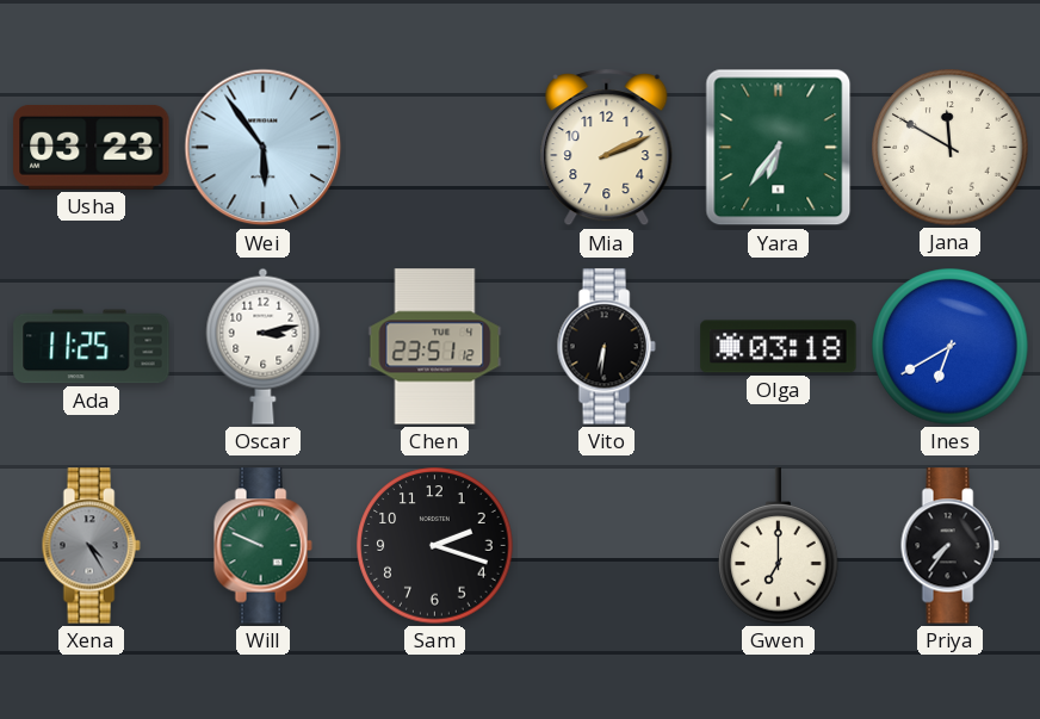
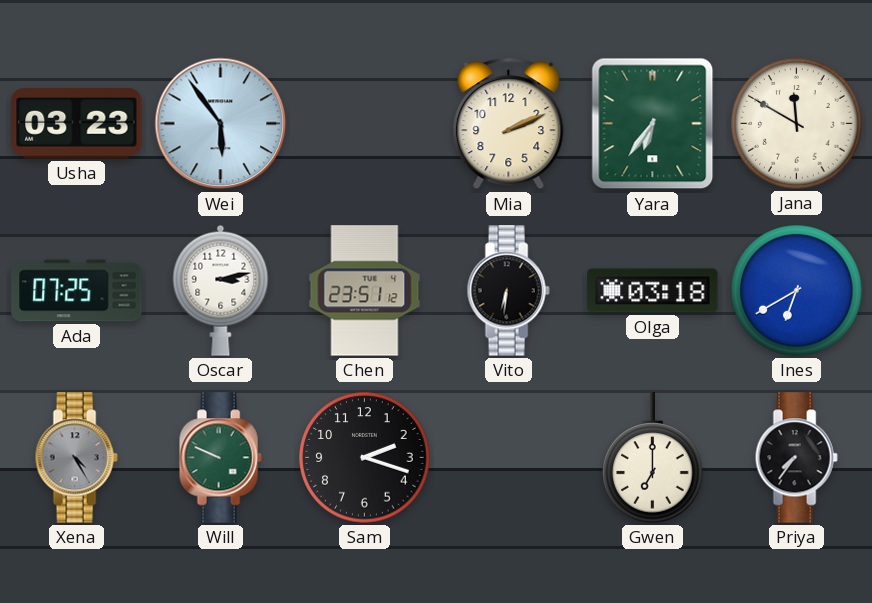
Ada: 11:25 -> 07:25
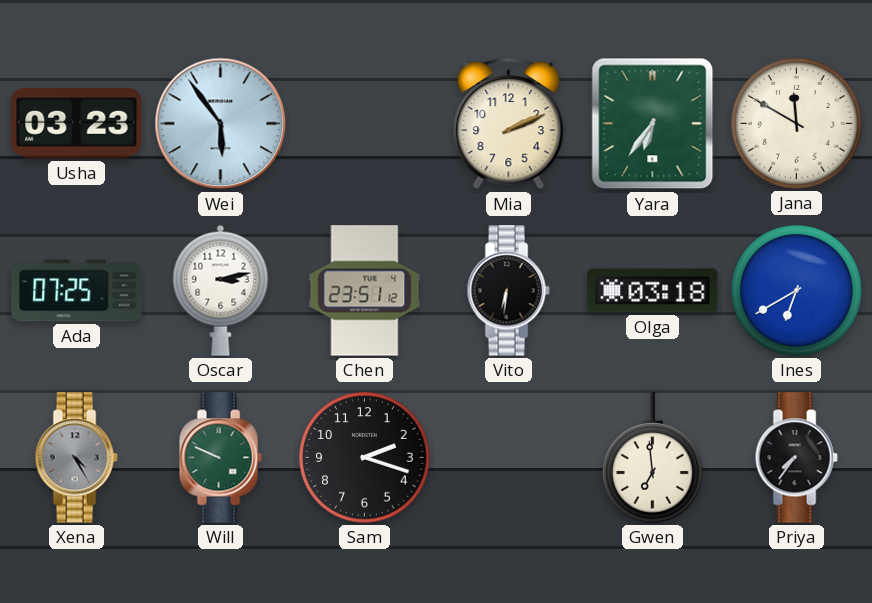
Gwen: 7:00 -> 6:59
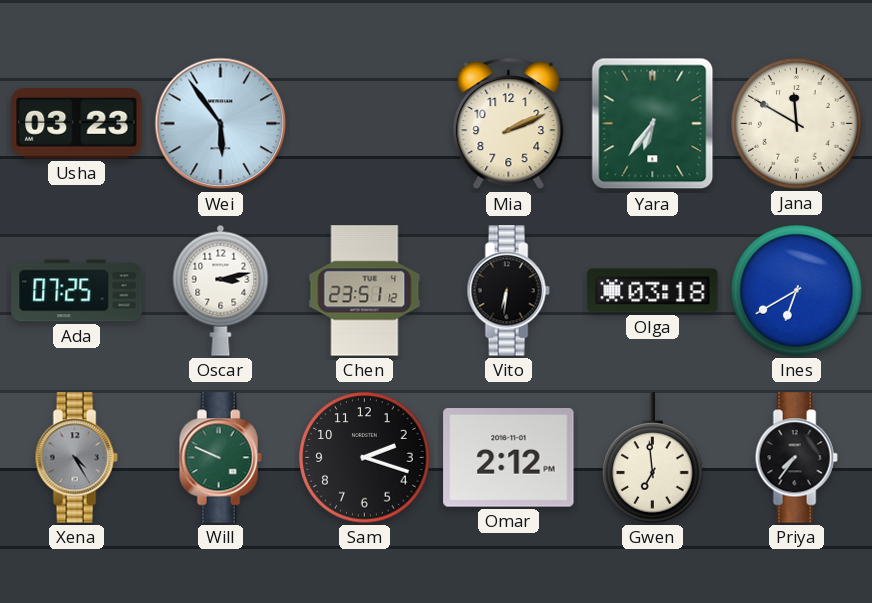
Omar: none -> 2:12
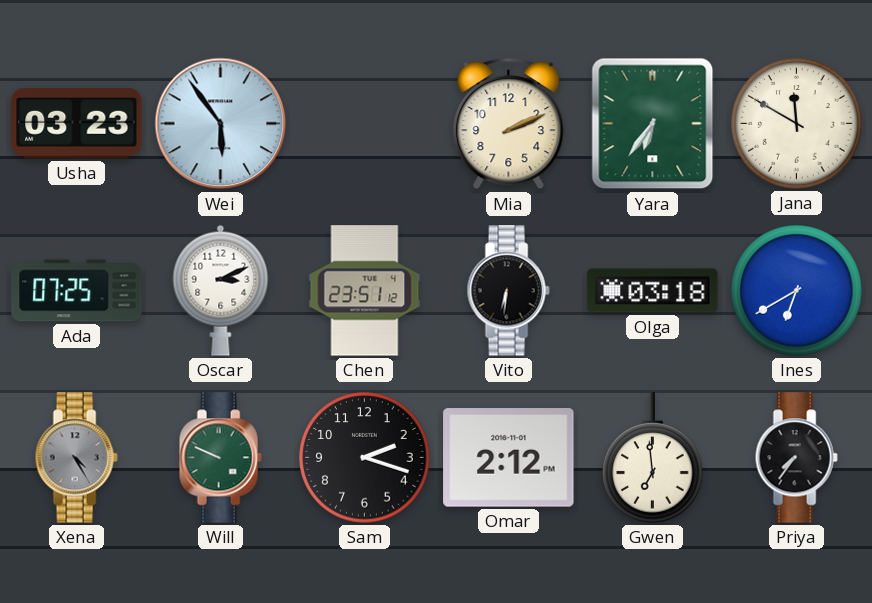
Oscar: 3:13 -> 3:11
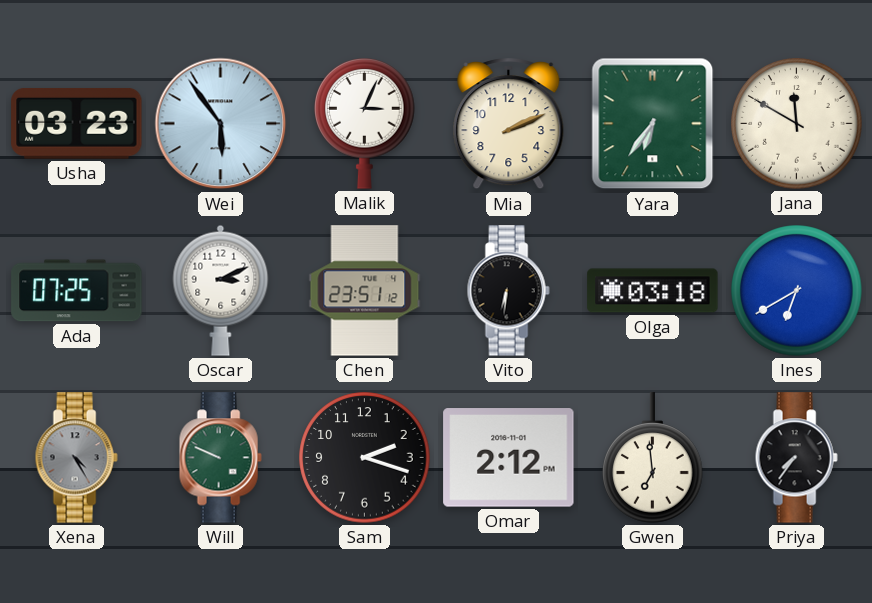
Malik: none -> 3:04
